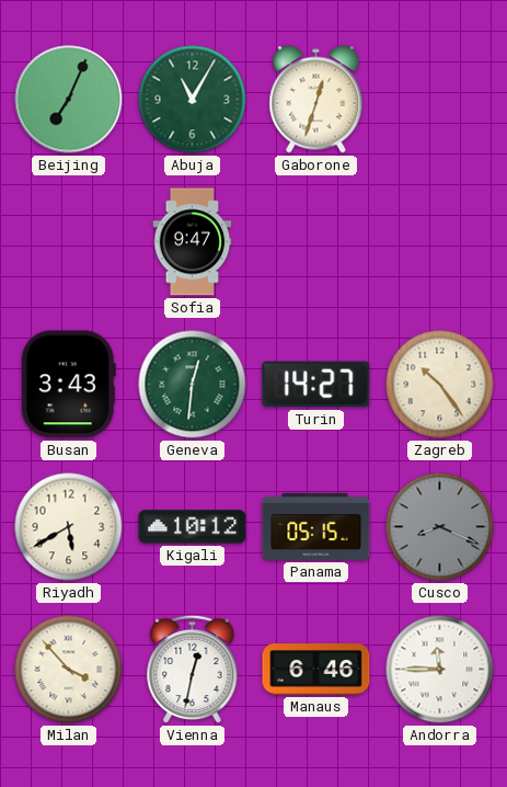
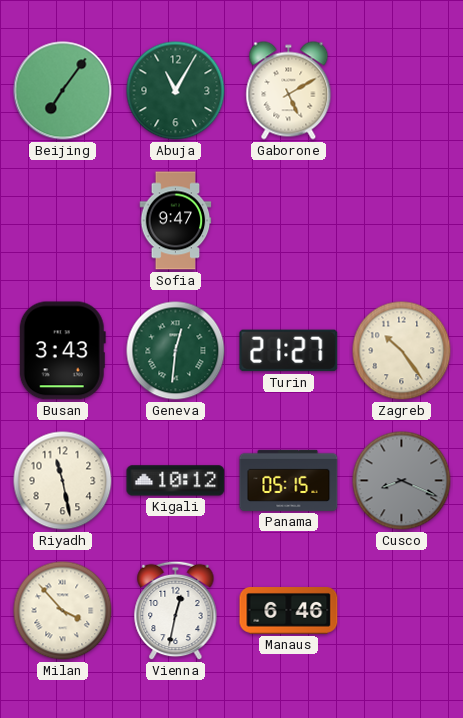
Beijing: 7:04 -> 7:06
Gaborone: 12:33 -> 5:10
Turin: 14:27 -> 21:27
Riyadh: 5:40 -> 11:28
Andorra: 11:45 -> none
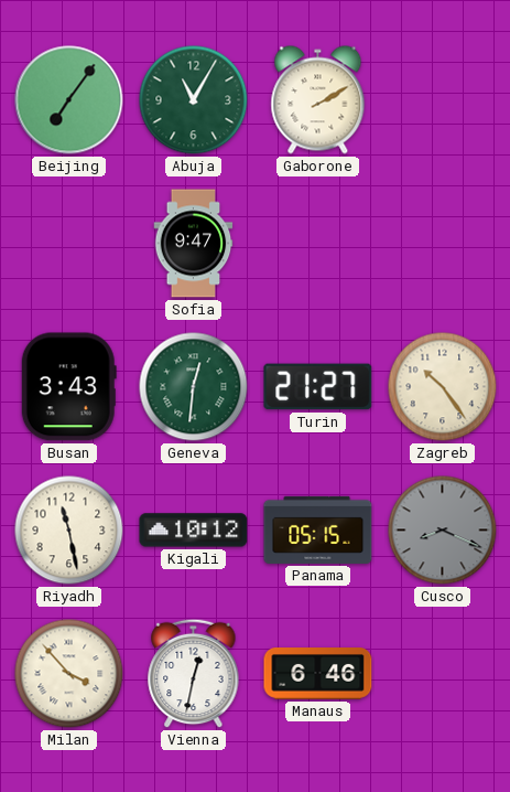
Gaborone: 5:10 -> 2:10
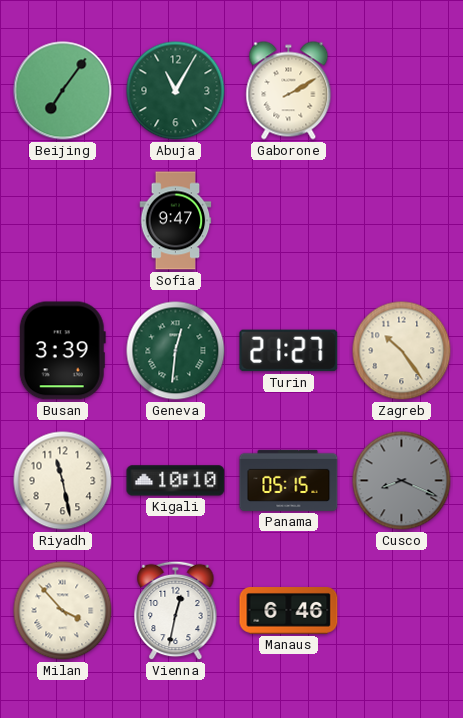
Busan: 3:43 -> 3:39
Kigali: 10:12 -> 10:10
